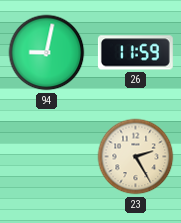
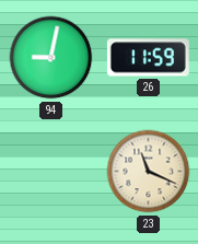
23: 2:25 -> 11:19
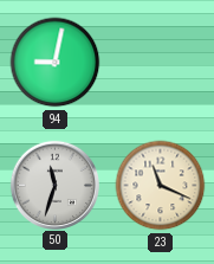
26: 11:59 -> none
50: none -> 11:33
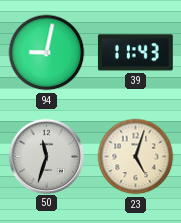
39: none -> 11:43
23: 11:19 -> 5:03
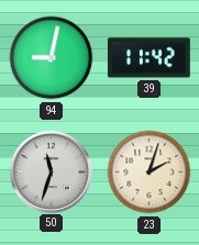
39: 11:43 -> 11:42
23: 5:03 -> 2:03
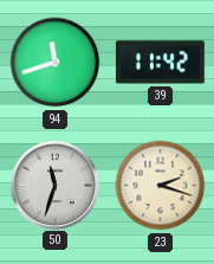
94: 9:02 -> 11:42
23: 2:03 -> 2:18
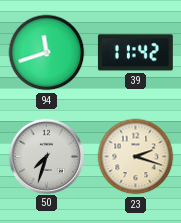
50: 11:33 -> 7:33
